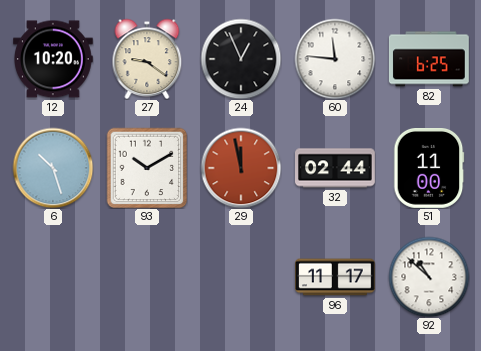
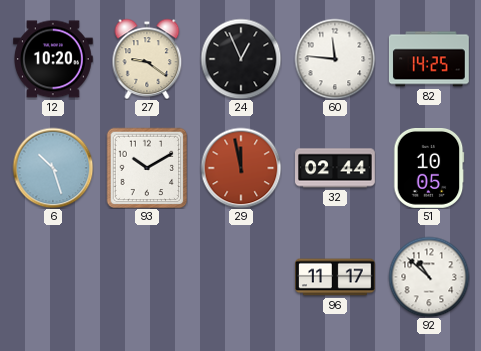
82: 6:25 -> 14:25
51: 11:00 -> 10:05
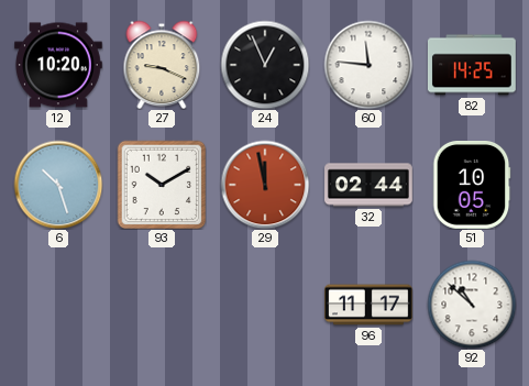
27: 9:21 -> 9:19
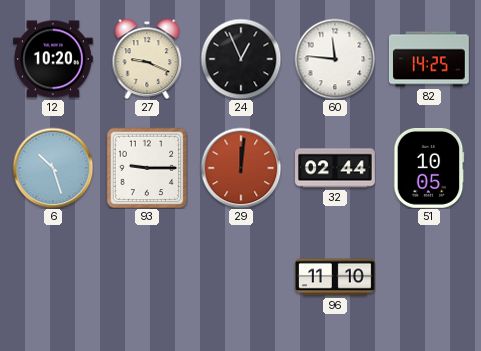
93: 10:10 -> 9:15
29: 11:58 -> 12:01
96: 11:17 -> 11:10
92: 10:52 -> none
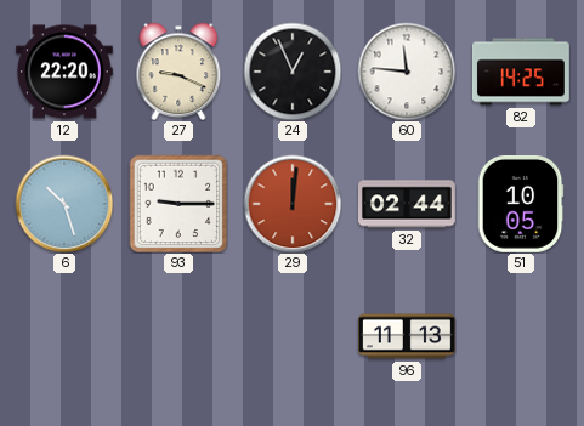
12: 10:20 -> 22:20
96: 11:10 -> 11:13
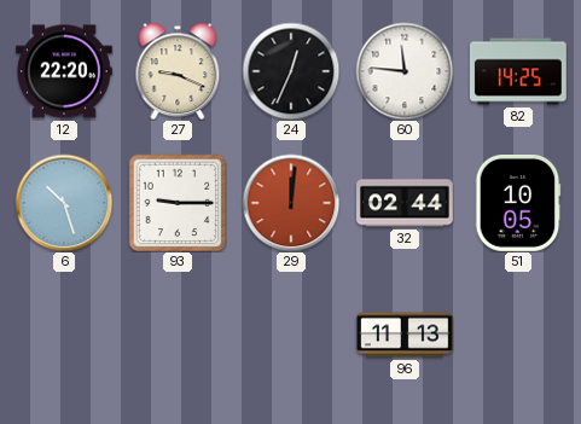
24: 12:56 -> 12:34
